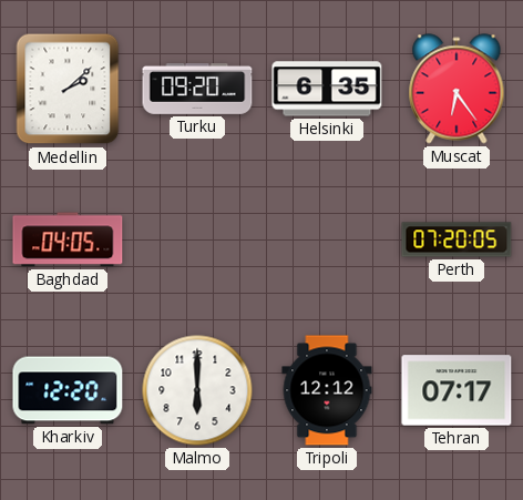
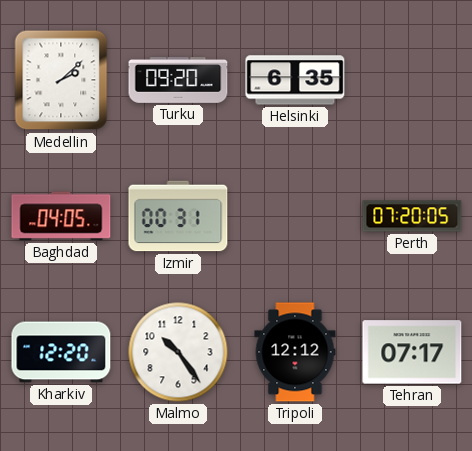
Muscat: 6:24 -> none
Izmir: none -> 00:31
Malmo: 6:00 -> 10:24
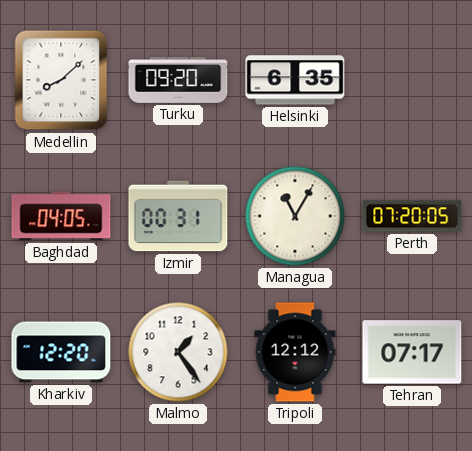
Medellin: 2:08 -> 8:08
Managua: none -> 11:05
Malmo: 10:24 -> 1:24
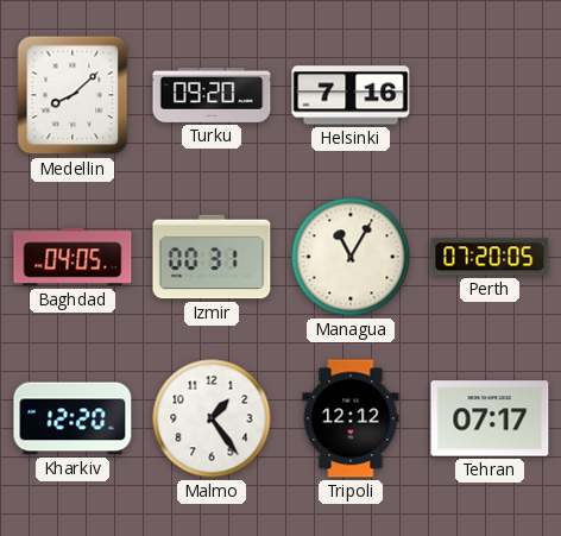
Helsinki: 6:35 -> 7:16
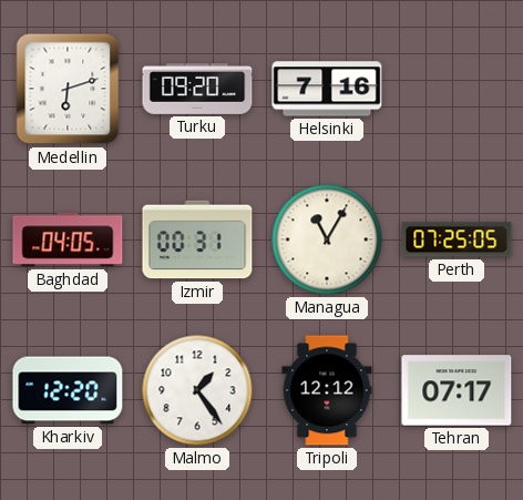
Medellin: 8:08 -> 6:12
Perth: 07:20 -> 07:25
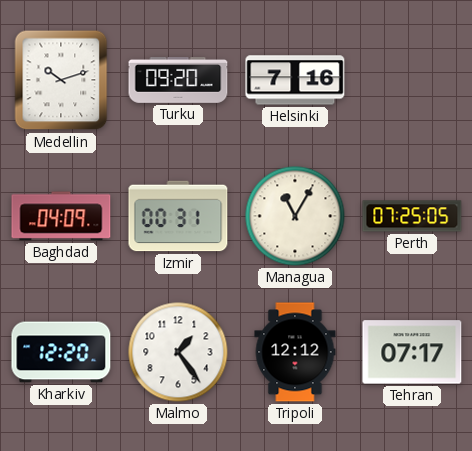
Medellin: 6:12 -> 10:12
Baghdad: 04:05 -> 04:09
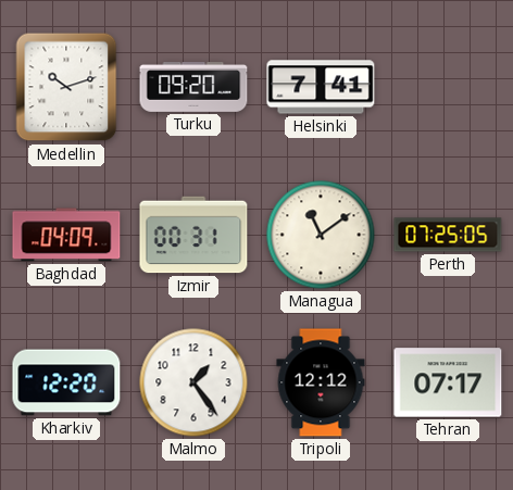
Helsinki: 7:16 -> 7:41
Managua: 11:05 -> 11:09
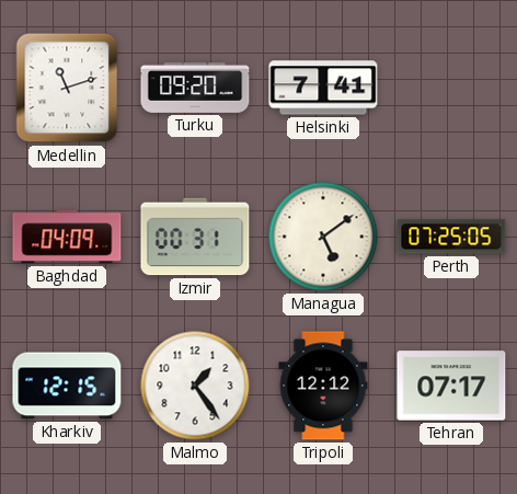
Medellin: 10:12 -> 11:12
Managua: 11:09 -> 5:09
Kharkiv: 12:20 -> 12:15
